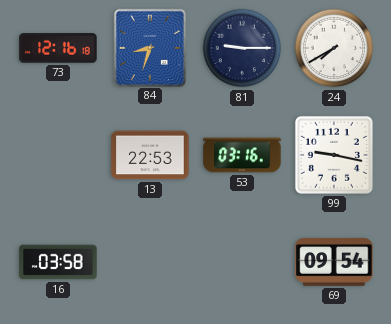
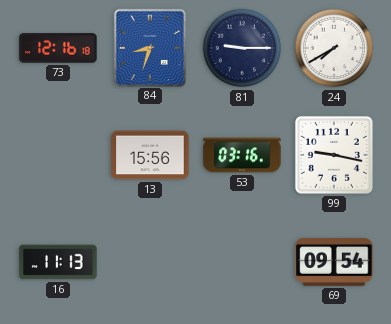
13: 22:53 -> 15:56
16: 03:58 -> 11:13
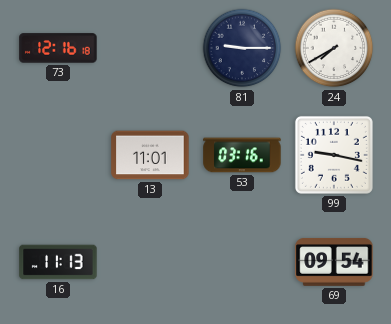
84: 8:33 -> none
13: 15:56 -> 11:01
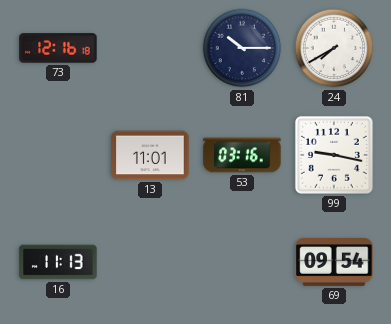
81: 9:15 -> 10:15
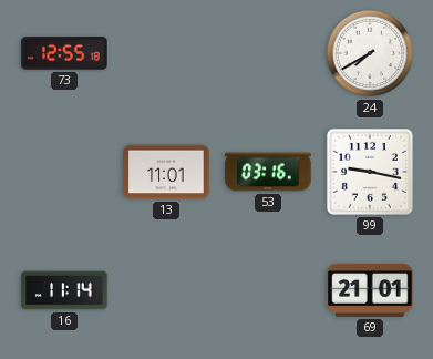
73: 12:16 -> 12:55
81: 10:15 -> none
16: 11:13 -> 11:14
69: 09:54 -> 21:01
